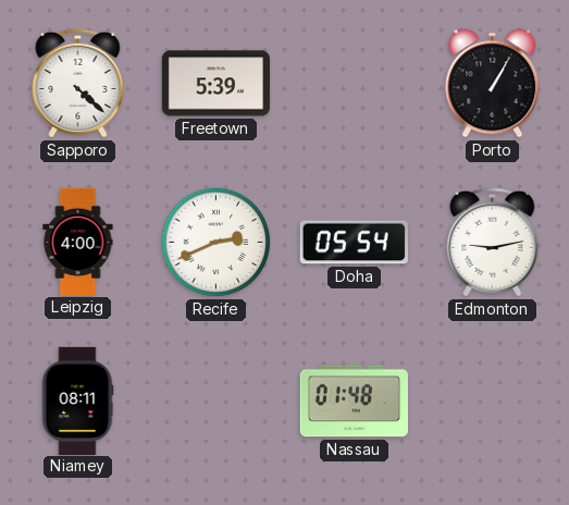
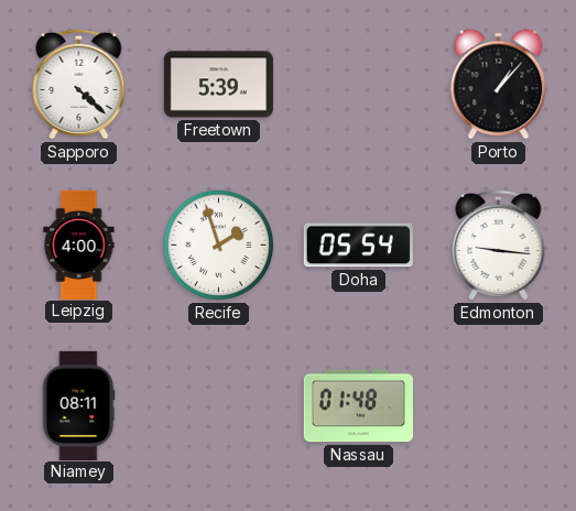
Porto: 1:05 -> 1:07
Recife: 2:41 -> 1:57
Edmonton: 9:13 -> 9:16
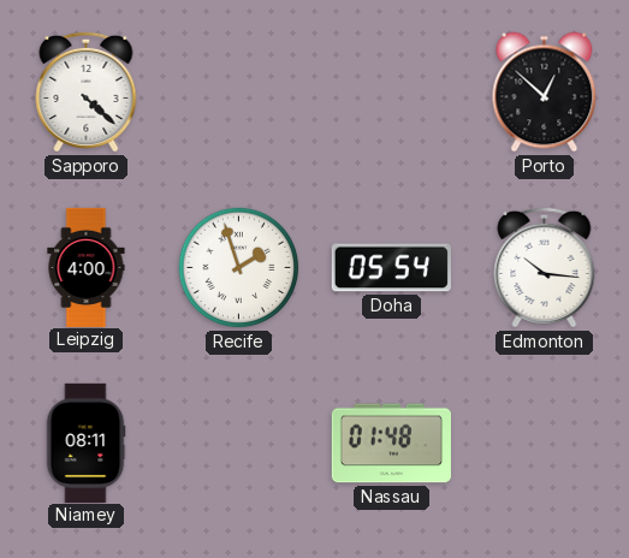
Freetown: 5:39 -> none
Porto: 1:07 -> 12:52
Edmonton: 9:16 -> 10:16
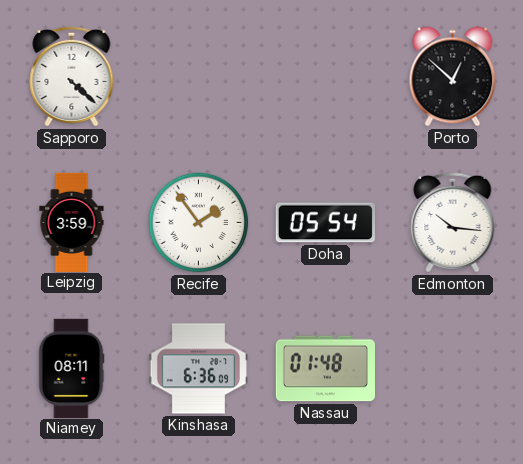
Leipzig: 4:00 -> 3:59
Recife: 1:57 -> 1:54
Kinshasa: none -> 6:36
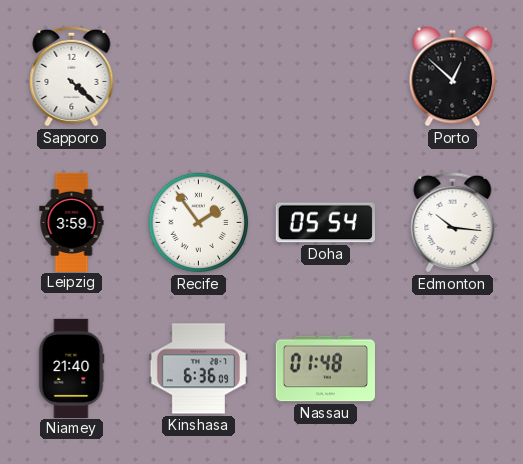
Niamey: 08:11 -> 21:40
